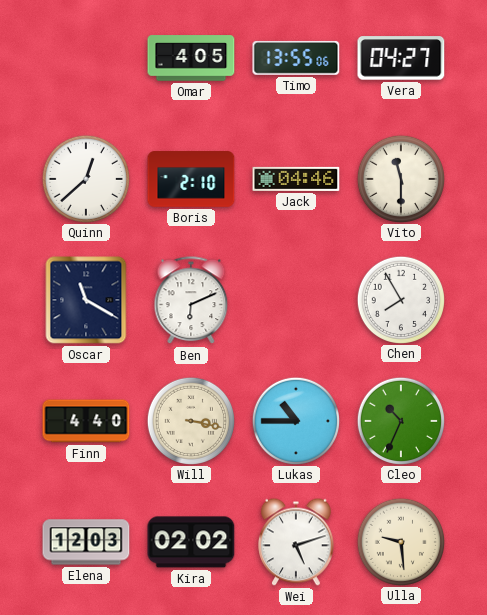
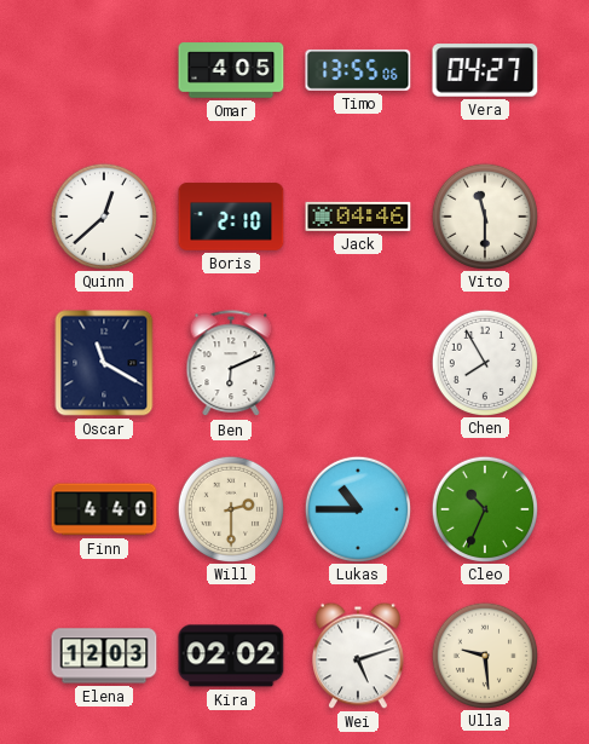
Will: 3:17 -> 2:30
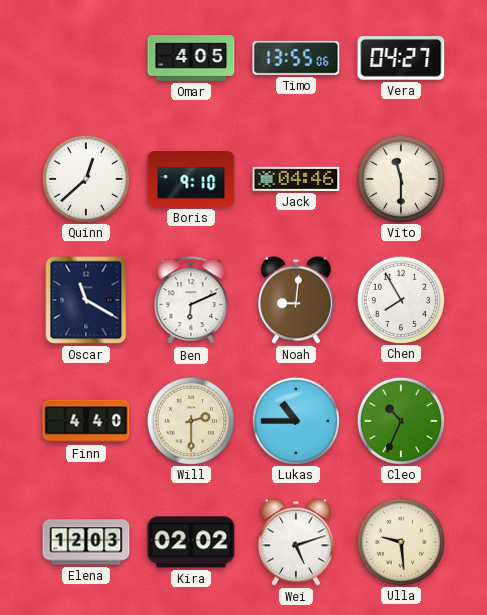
Boris: 2:10 -> 9:10
Noah: none -> 9:01
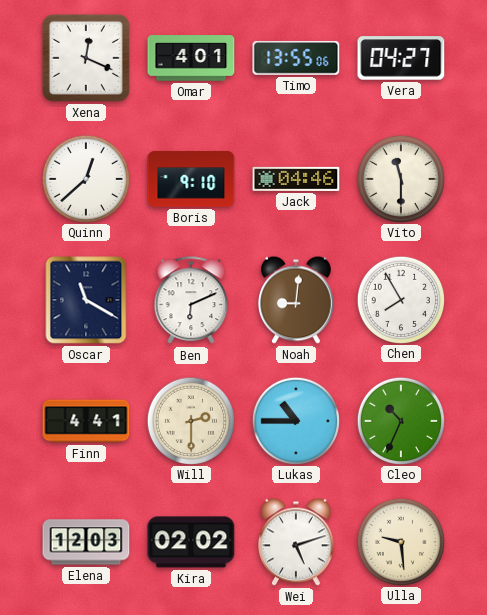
Xena: none -> 12:19
Omar: 4:05 -> 4:01
Finn: 4:40 -> 4:41
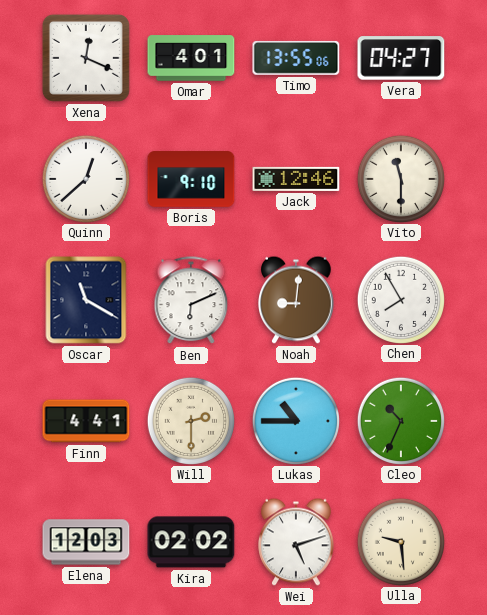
Jack: 04:46 -> 12:46
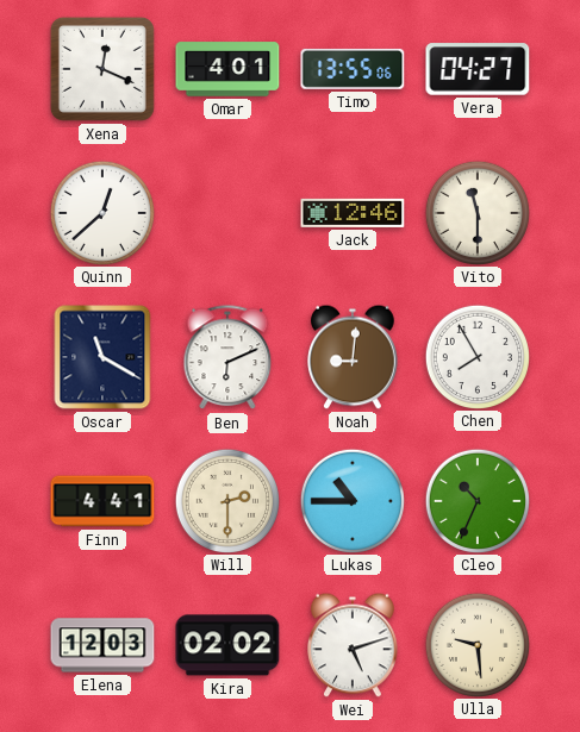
Boris: 9:10 -> none
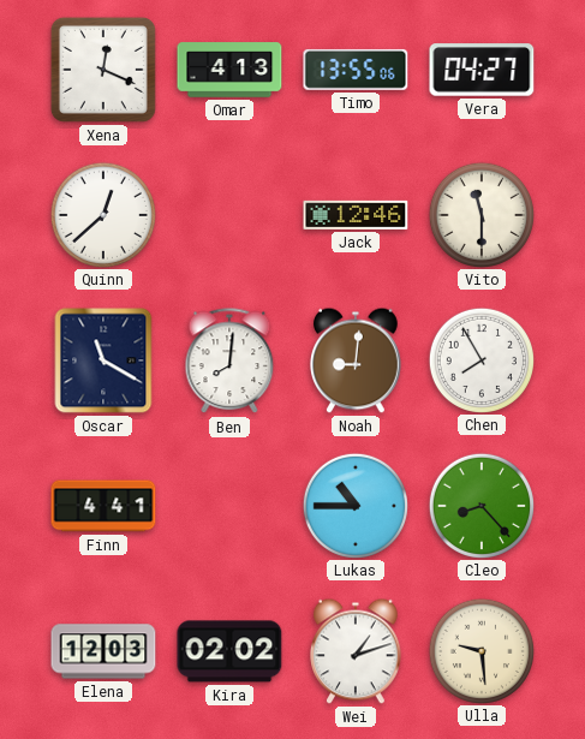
Omar: 4:01 -> 4:13
Ben: 6:11 -> 8:01
Will: 2:30 -> none
Cleo: 10:34 -> 8:23
Wei: 5:12 -> 1:12
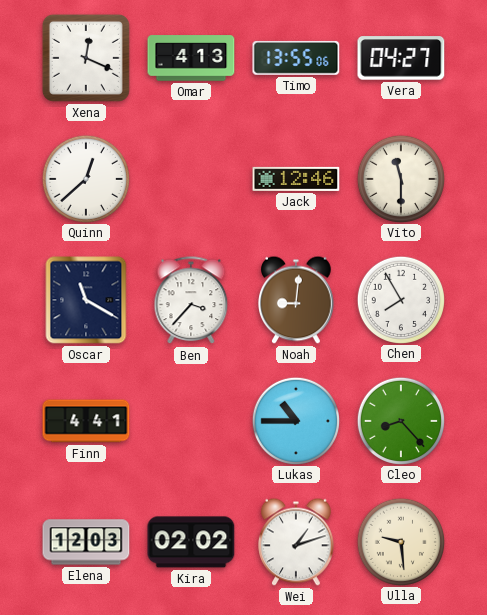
Ben: 8:01 -> 3:37
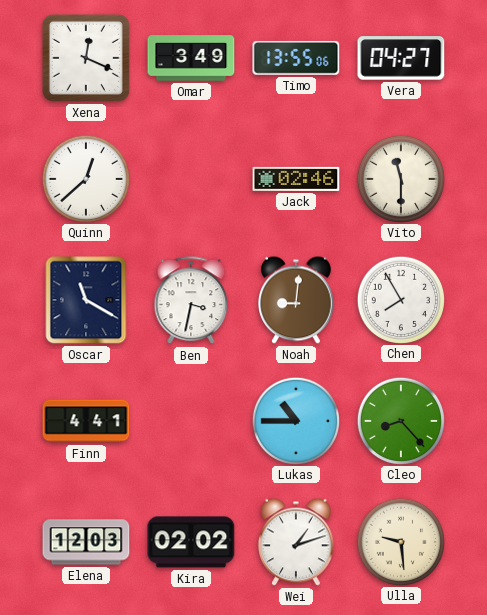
Omar: 4:13 -> 3:49
Jack: 12:46 -> 02:46
Ben: 3:37 -> 3:32
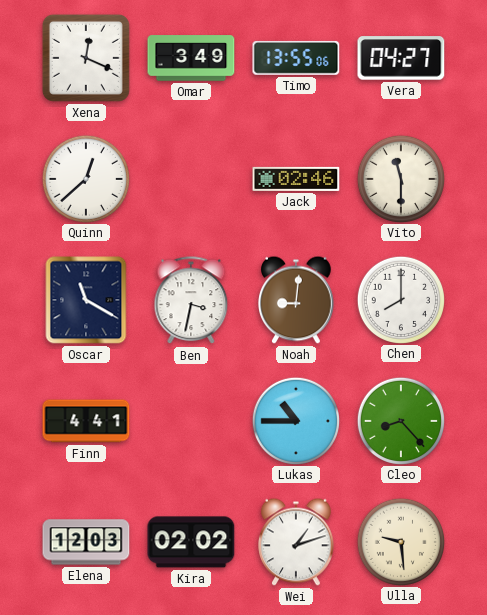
Chen: 7:55 -> 8:00
